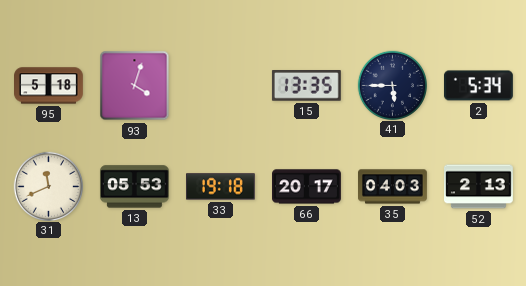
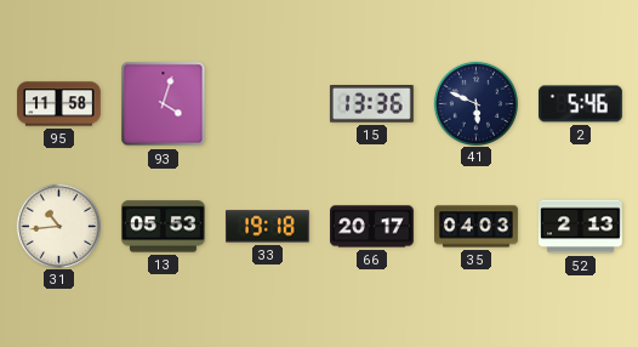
95: 5:18 -> 11:58
15: 13:35 -> 13:36
41: 5:45 -> 5:49
2: 5:34 -> 5:46
31: 11:41 -> 10:44
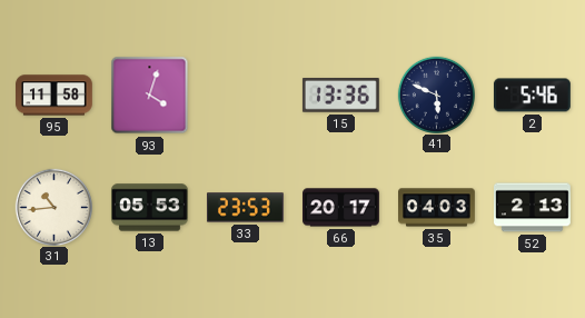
33: 19:18 -> 23:53
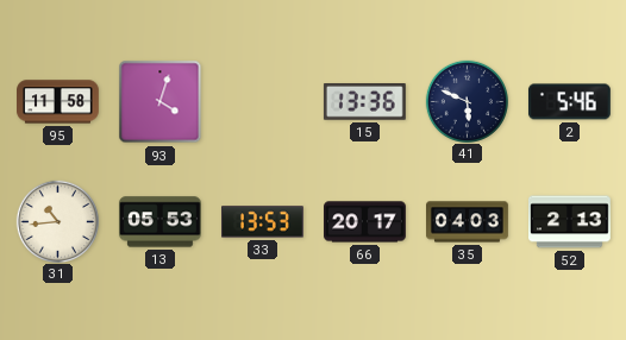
33: 23:53 -> 13:53
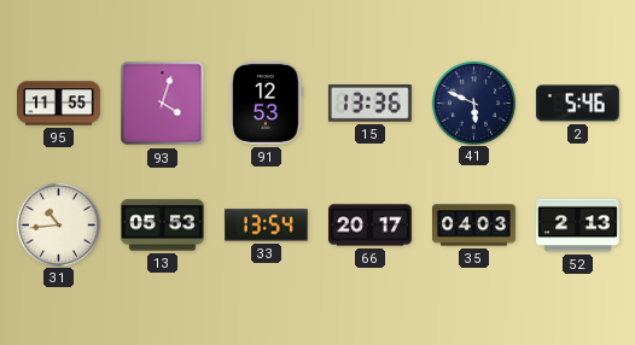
95: 11:58 -> 11:55
91: none -> 12:53
33: 13:53 -> 13:54
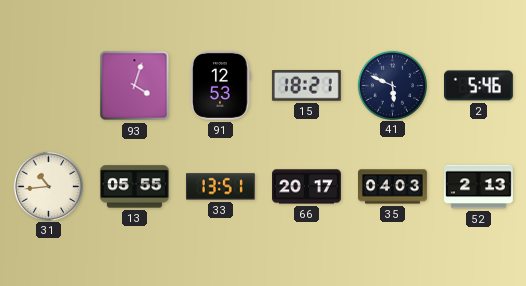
95: 11:55 -> none
15: 13:36 -> 18:21
13: 05:53 -> 05:55
33: 13:54 -> 13:51
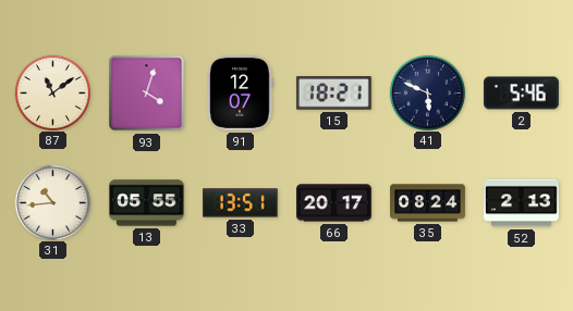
87: none -> 11:09
91: 12:53 -> 12:07
35: 04:03 -> 08:24
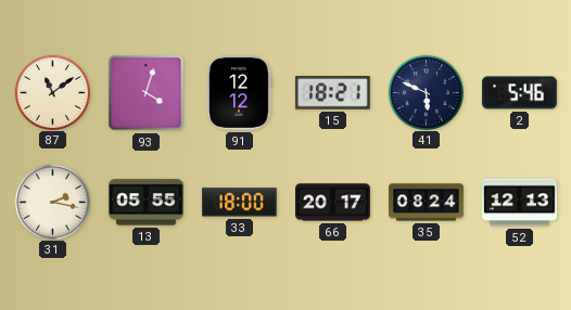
91: 12:07 -> 12:12
31: 10:44 -> 2:17
33: 13:51 -> 18:00
52: 2:13 -> 12:13
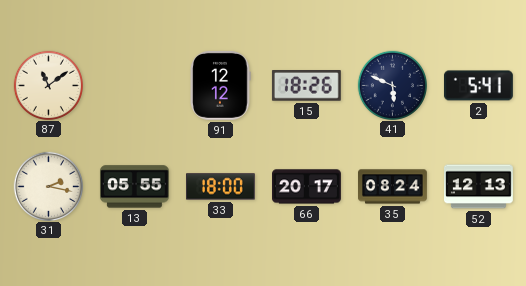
93: 4:03 -> none
15: 18:21 -> 18:26
2: 5:46 -> 5:41
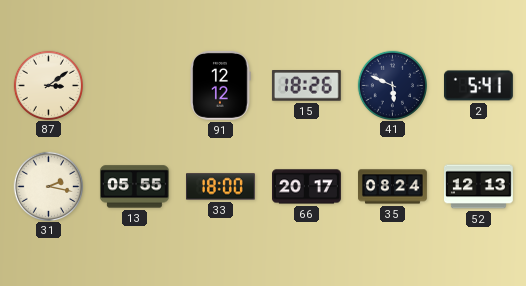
87: 11:09 -> 3:09
